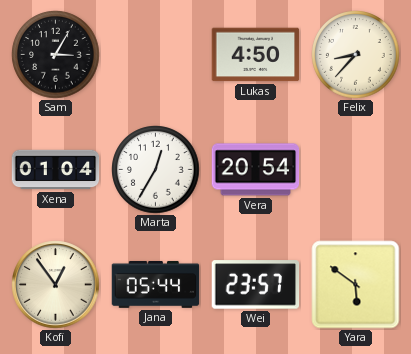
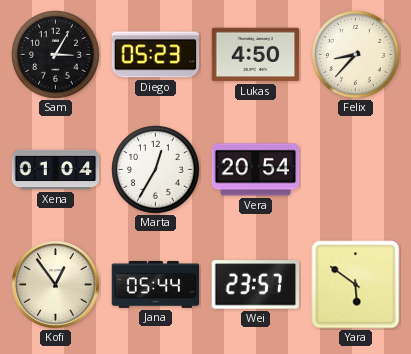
Diego: none -> 05:23
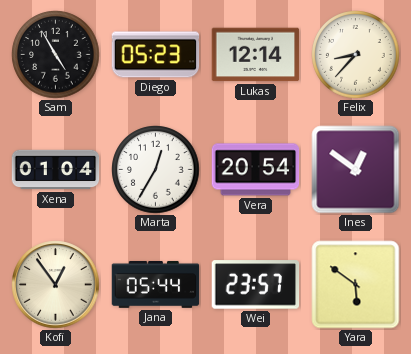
Sam: 3:05 -> 4:55
Lukas: 4:50 -> 12:14
Ines: none -> 12:51
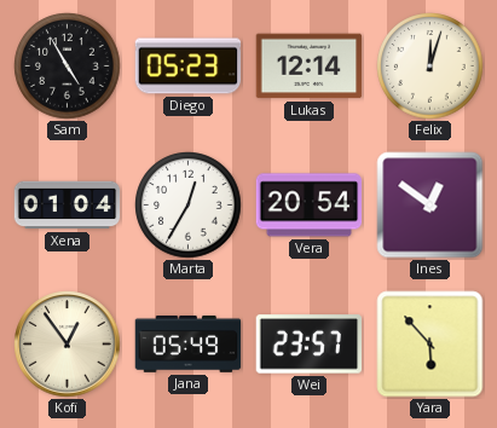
Felix: 8:37 -> 12:03
Jana: 05:44 -> 05:49
Yara: 5:51 -> 5:53
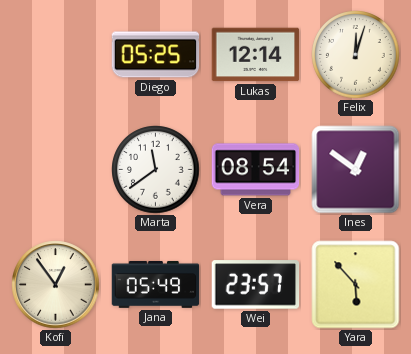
Sam: 4:55 -> none
Diego: 05:23 -> 05:25
Xena: 01:04 -> none
Marta: 12:35 -> 11:39
Vera: 20:54 -> 08:54
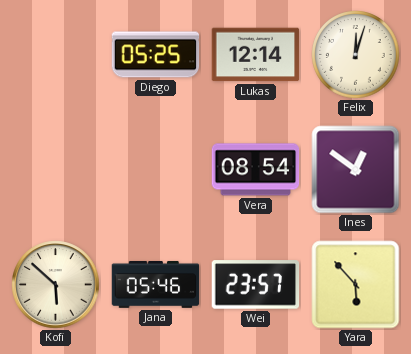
Marta: 11:39 -> none
Kofi: 12:54 -> 5:52
Jana: 05:49 -> 05:46
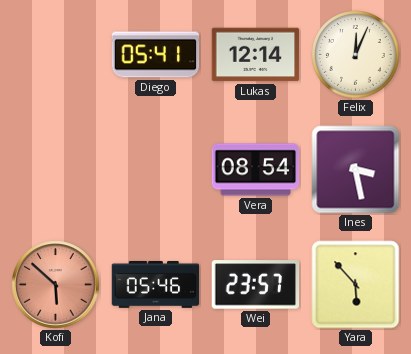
Diego: 05:25 -> 05:41
Felix: 12:03 -> 12:04
Ines: 12:51 -> 3:28
Kofi dial: cream -> salmon
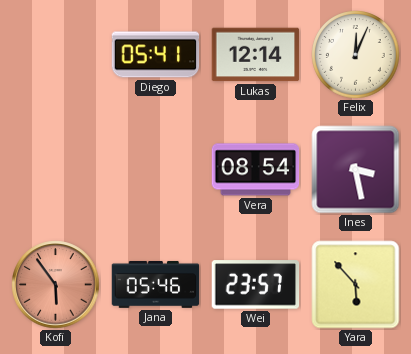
Kofi: 5:52 -> 5:54
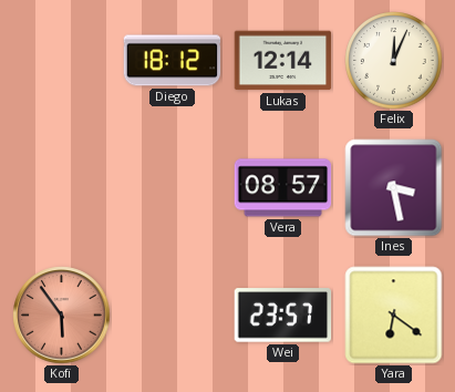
Diego: 05:41 -> 18:12
Vera: 08:54 -> 08:57
Jana: 05:46 -> none
Yara: 5:53 -> 6:21
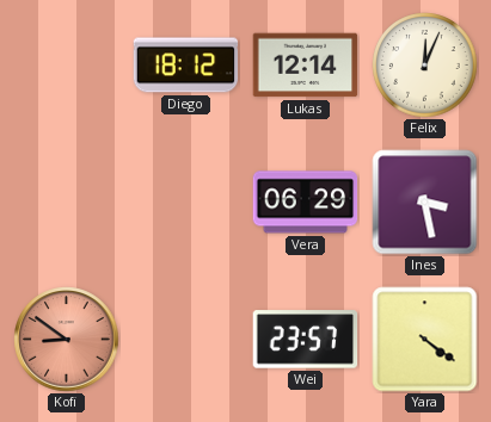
Vera: 08:57 -> 06:29
Kofi: 5:54 -> 8:51
Yara: 6:21 -> 4:21
